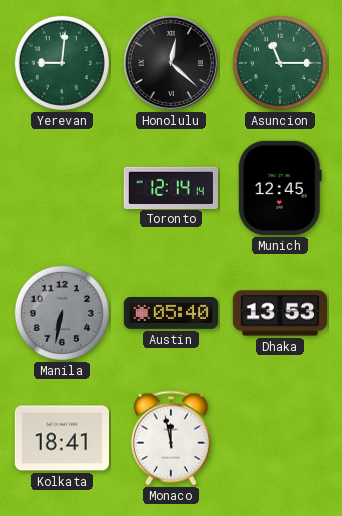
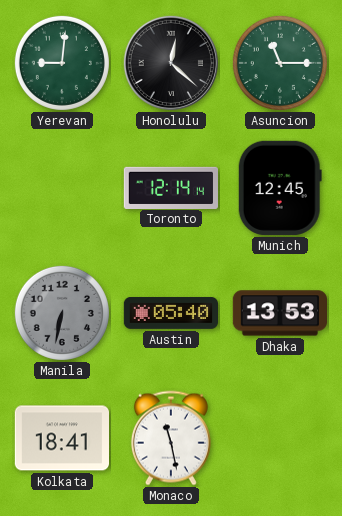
Monaco: 11:58 -> 11:28
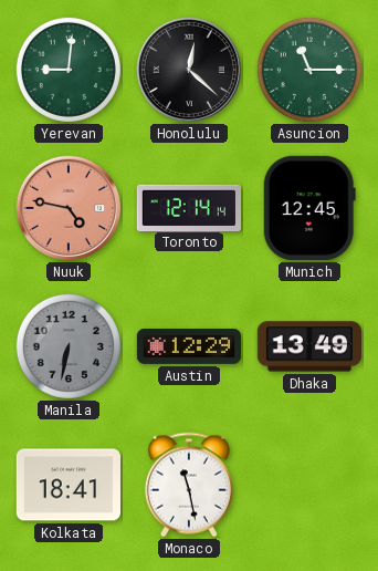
Nuuk: none -> 4:47
Austin: 05:40 -> 12:29
Dhaka: 13:53 -> 13:49
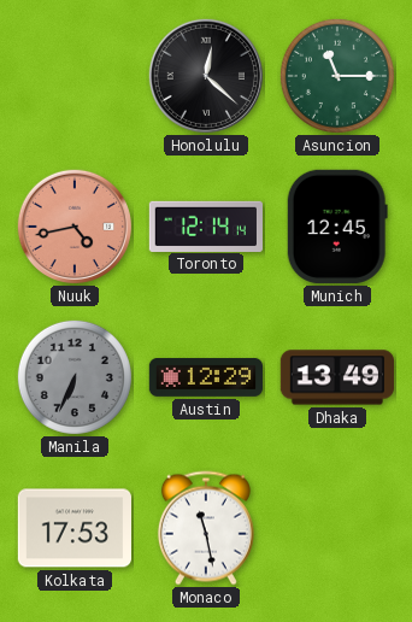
Yerevan: 9:01 -> none
Nuuk: 4:47 -> 4:43
Manila: 6:32 -> 6:34
Kolkata: 18:41 -> 17:53
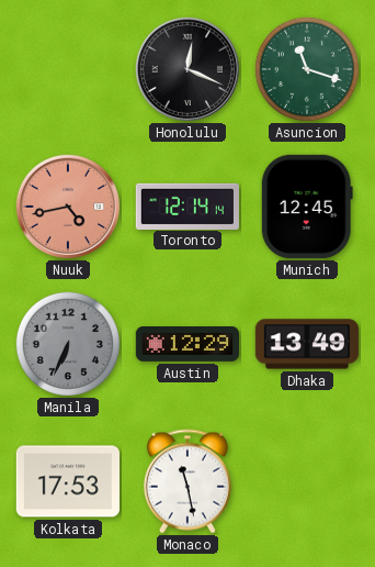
Honolulu: 12:22 -> 12:19
Asuncion: 11:15 -> 11:18
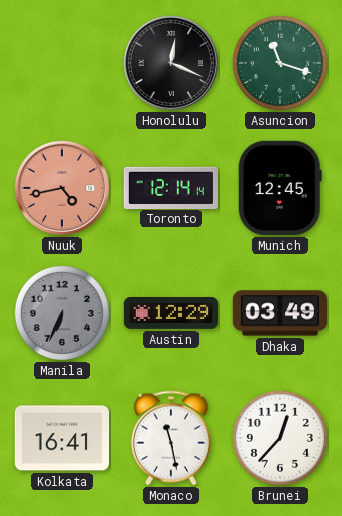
Dhaka: 13:49 -> 03:49
Kolkata: 17:53 -> 16:41
Brunei: none -> 12:37
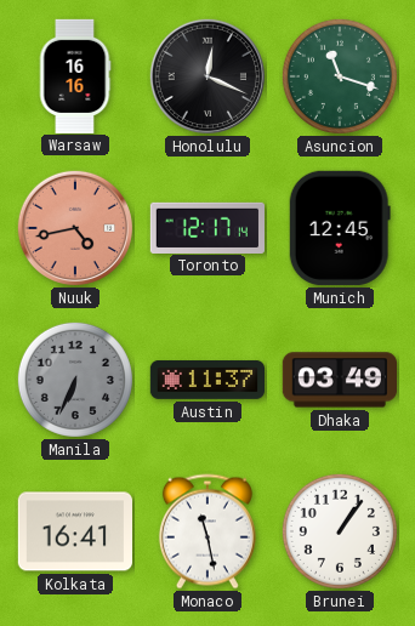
Warsaw: none -> 16:16
Toronto: 12:14 -> 12:17
Austin: 12:29 -> 11:37
Brunei: 12:37 -> 1:06
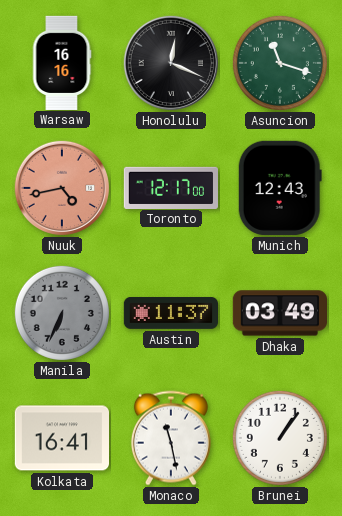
Toronto: 12:17:14 -> 12:17:00
Munich: 12:45 -> 12:43
